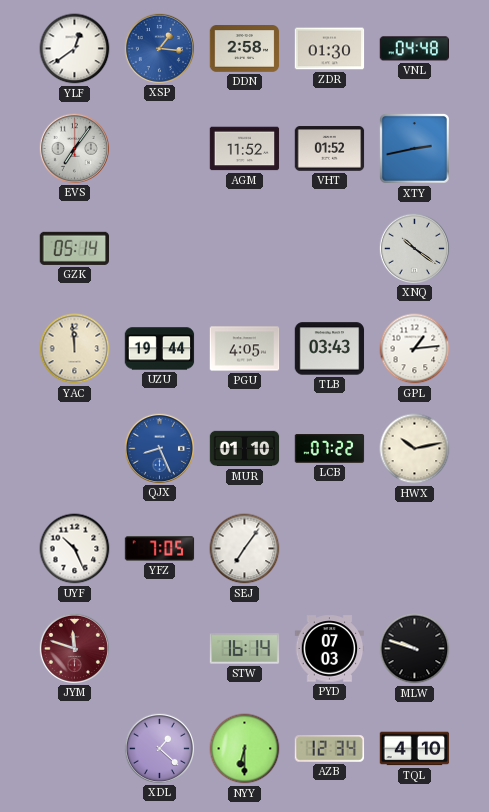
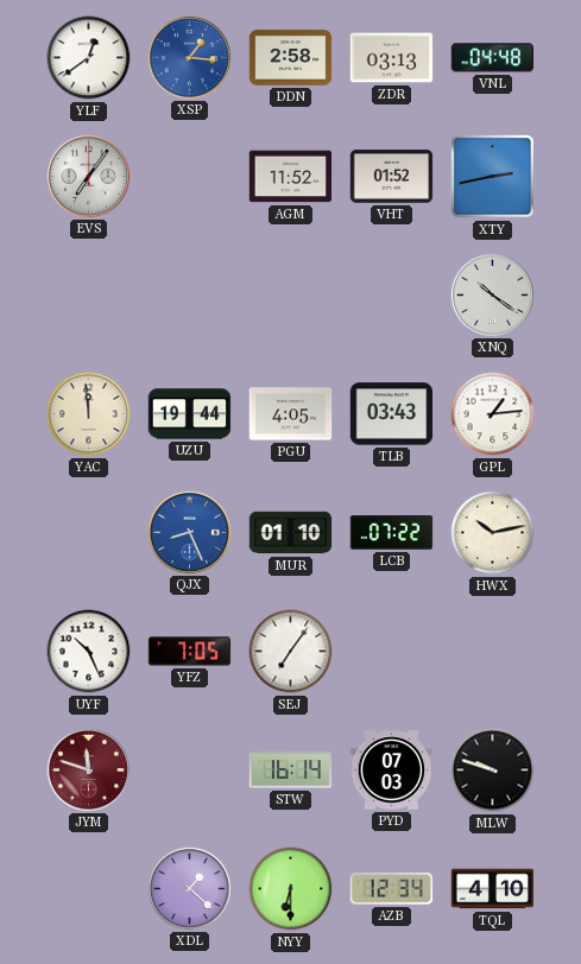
ZDR: 01:30 -> 03:13
GZK: 05:14 -> none
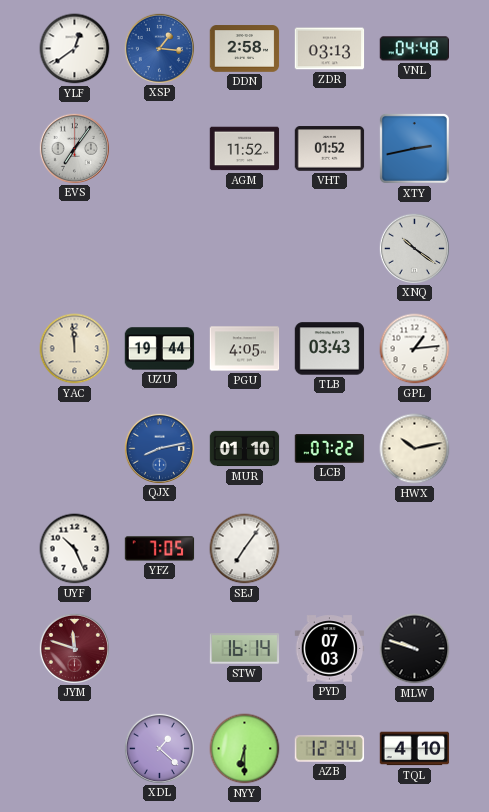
QJX: 8:26 -> 8:13
